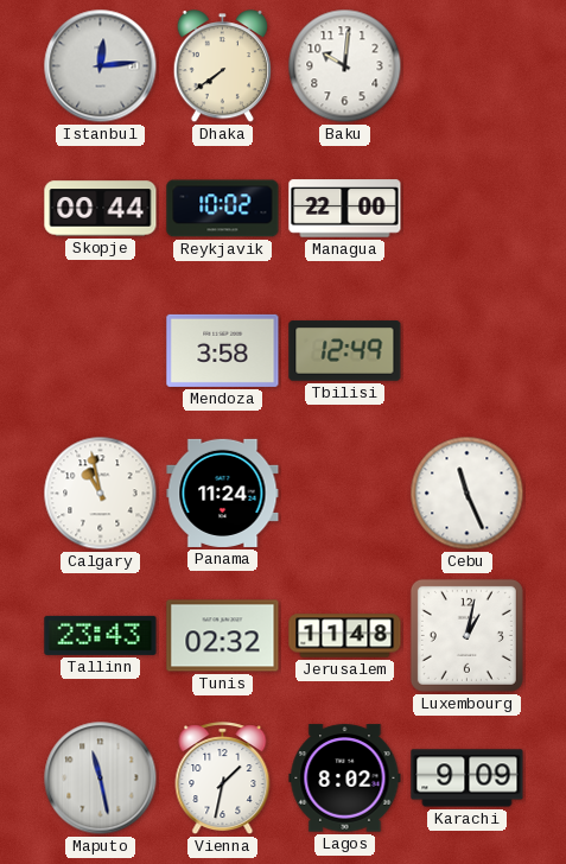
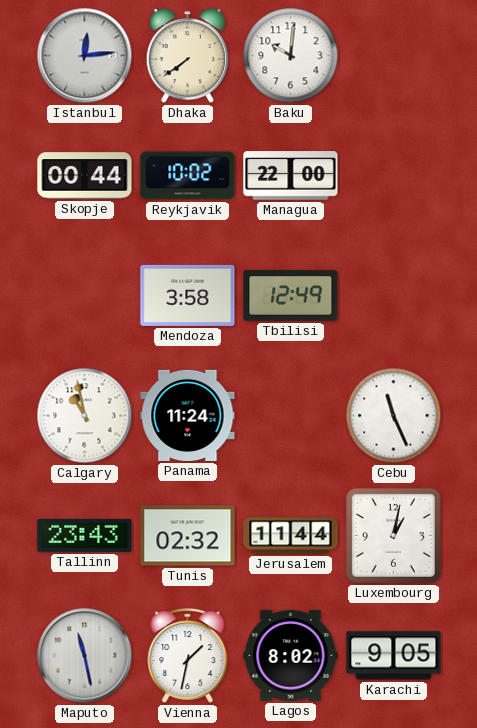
Jerusalem: 11:48 -> 11:44
Karachi: 9:09 -> 9:05
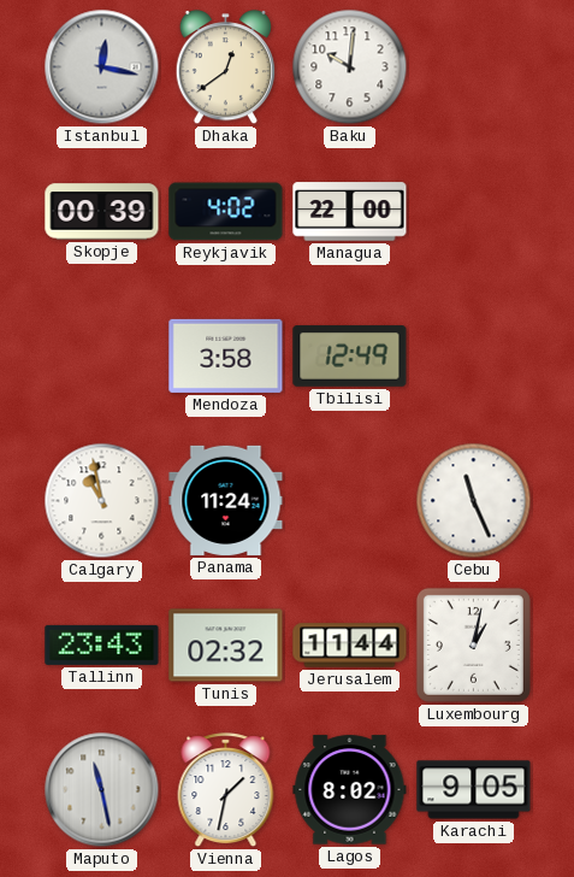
Istanbul: 12:14 -> 12:17
Dhaka: 7:39 -> 12:39
Skopje: 00:44 -> 00:39
Reykjavik: 10:02 -> 4:02
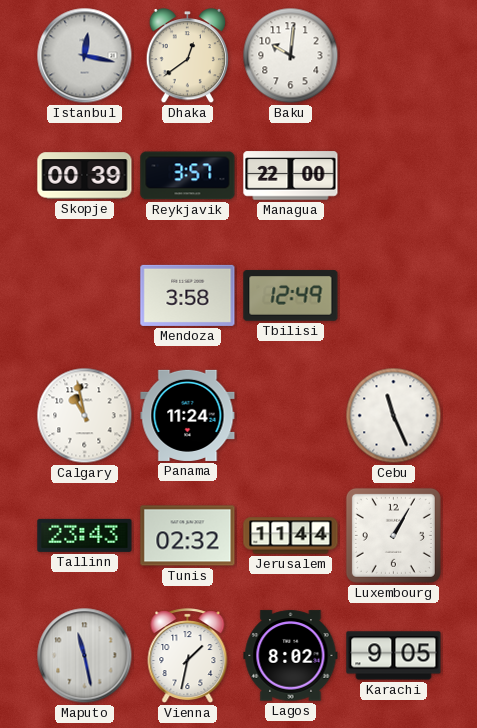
Reykjavik: 4:02 -> 3:57
Luxembourg: 1:02 -> 1:05
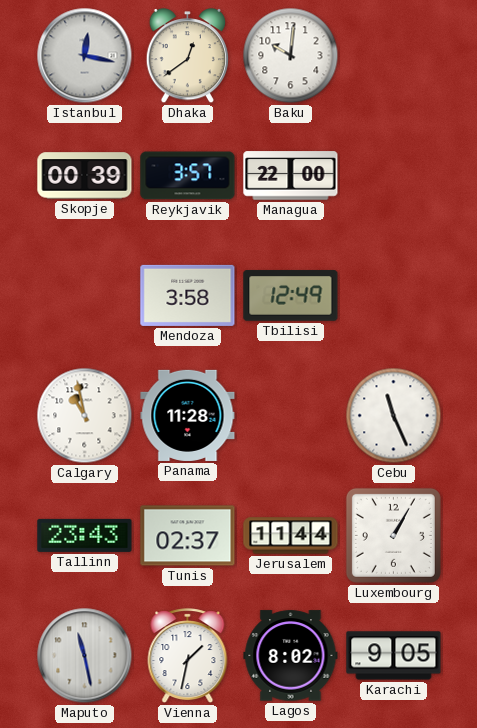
Panama: 11:24 -> 11:28
Tunis: 02:32 -> 02:37
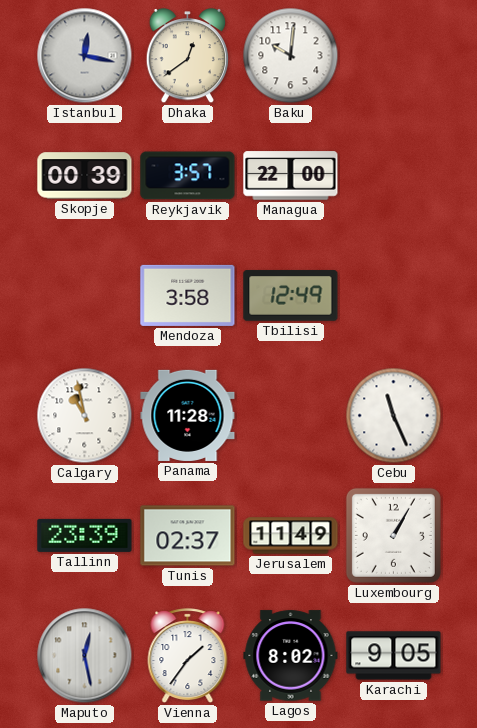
Tallinn: 23:43 -> 23:39
Jerusalem: 11:44 -> 11:49
Maputo: 11:28 -> 12:28
Vienna: 1:32 -> 1:36
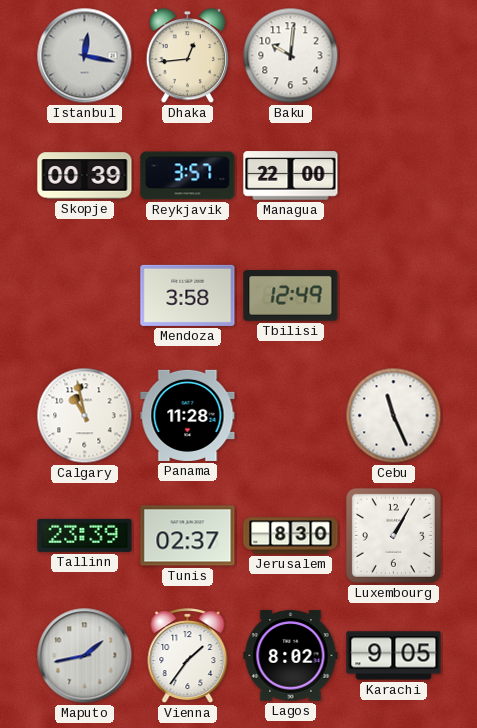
Dhaka: 12:39 -> 12:44
Jerusalem: 11:49 -> 8:30
Maputo: 12:28 -> 1:43
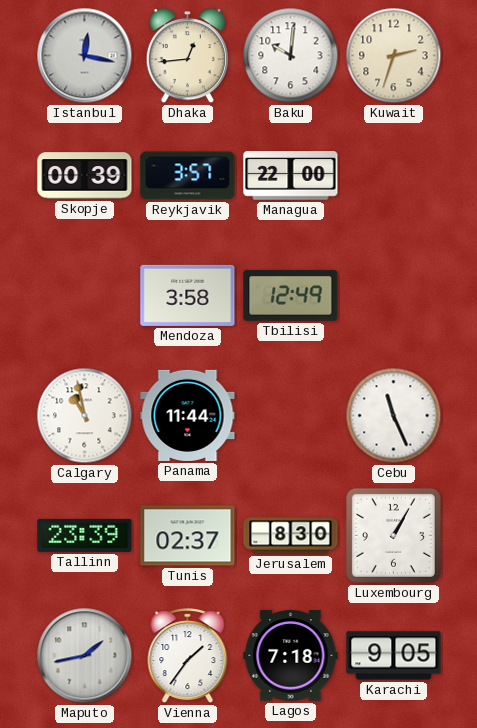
Kuwait: none -> 2:33
Panama: 11:28 -> 11:44
Lagos: 8:02 -> 7:18
